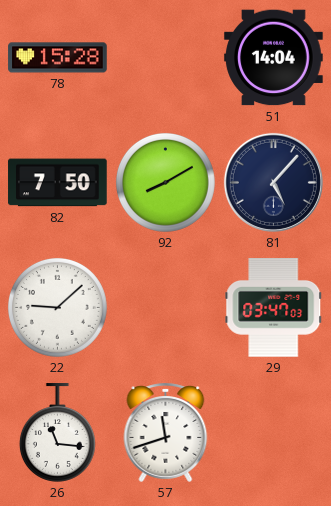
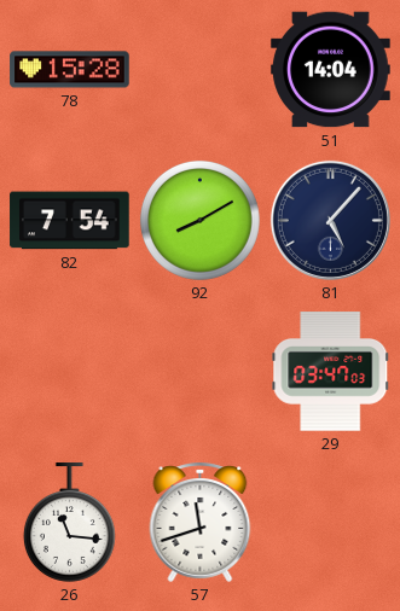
82: 7:50 -> 7:54
22: 9:08 -> none
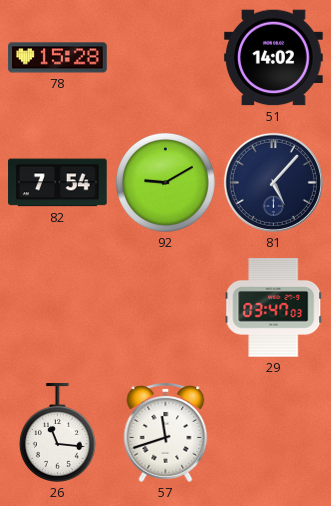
51: 14:04 -> 14:02
92: 8:10 -> 9:10
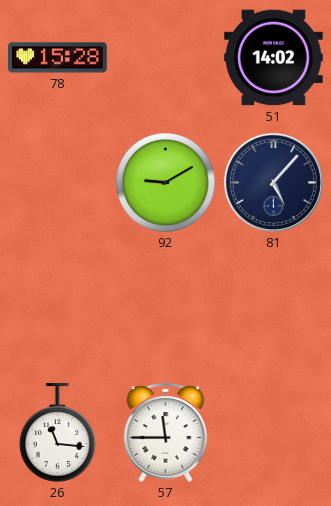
82: 7:54 -> none
29: 03:47 -> none
57: 11:42 -> 11:45
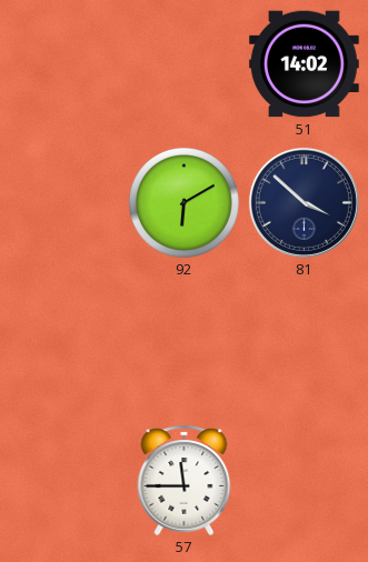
78: 15:28 -> none
92: 9:10 -> 6:10
81: 5:07 -> 3:52
26: 11:16 -> none
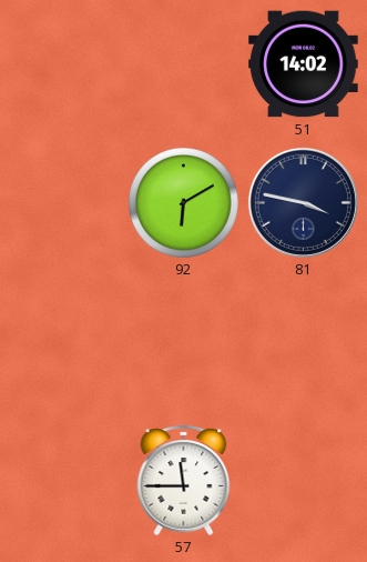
81: 3:52 -> 3:47
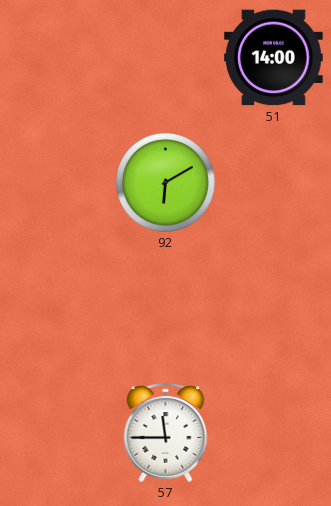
51: 14:02 -> 14:00
81: 3:47 -> none
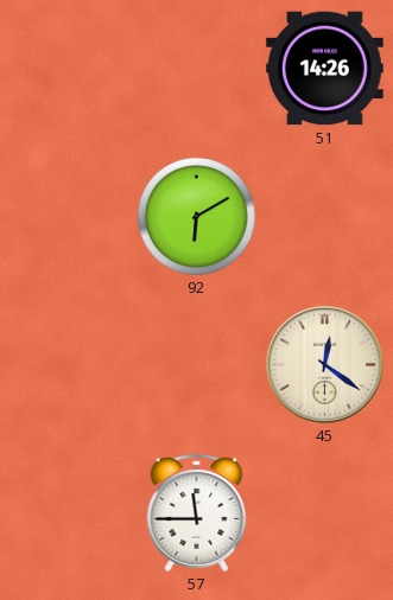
51: 14:00 -> 14:26
45: none -> 12:21
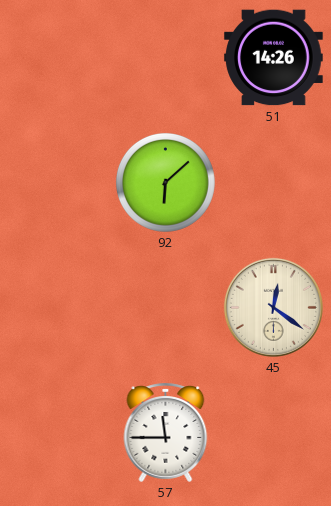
92: 6:10 -> 6:08
